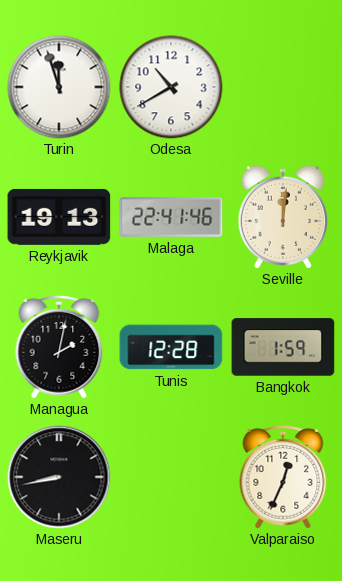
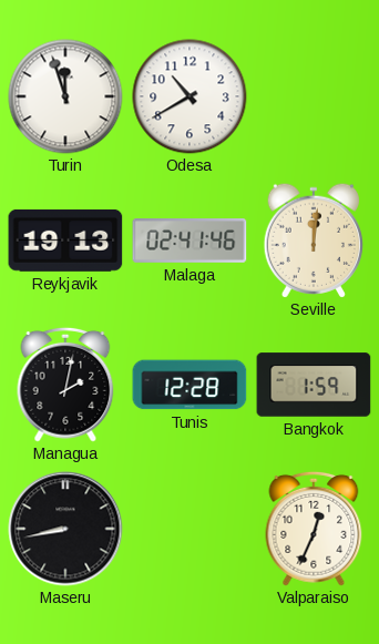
Malaga: 22:41 -> 02:41
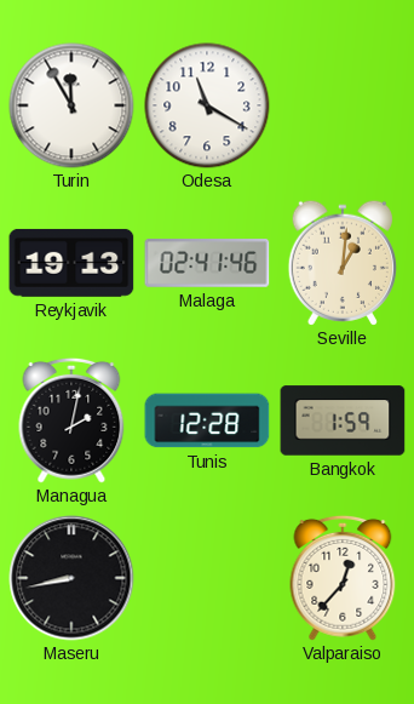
Turin: 11:57 -> 11:55
Odesa: 10:40 -> 11:20
Seville: 12:01 -> 1:01
Valparaiso: 12:34 -> 12:37
